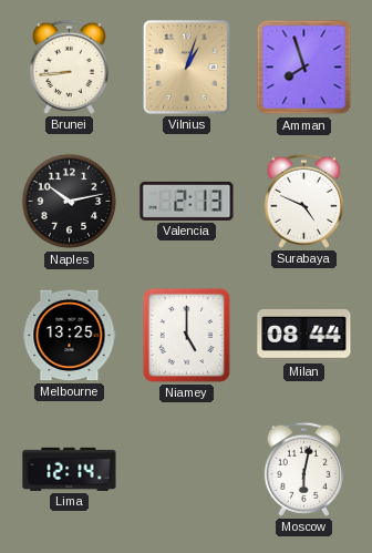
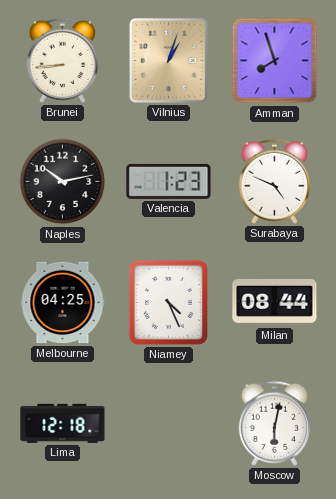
Valencia: 2:13 -> 1:23
Melbourne: 13:25 -> 04:25
Niamey: 5:00 -> 4:26
Lima: 12:14 -> 12:18
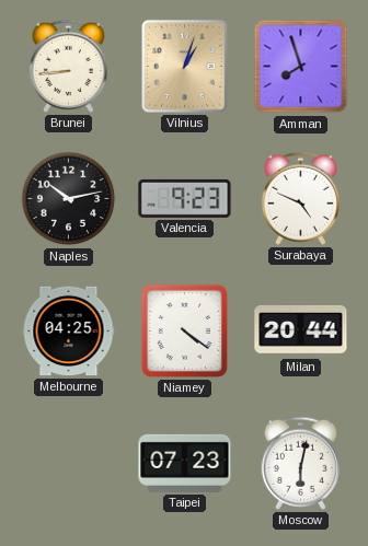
Valencia: 1:23 -> 9:23
Niamey: 4:26 -> 4:21
Milan: 08:44 -> 20:44
Lima: 12:18 -> none
Taipei: none -> 07:23
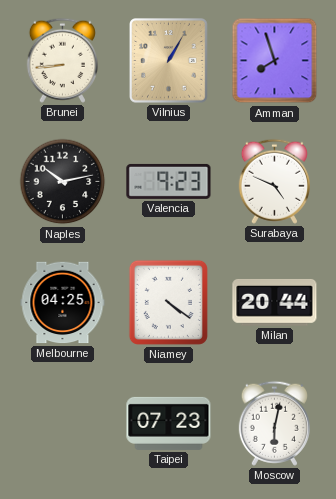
Vilnius: 1:03 -> 1:05
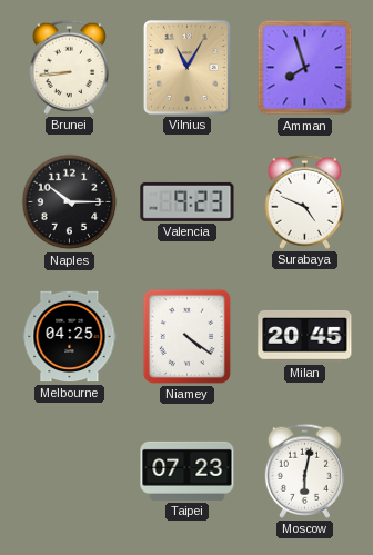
Vilnius: 1:05 -> 11:05
Naples: 10:13 -> 10:15
Milan: 20:44 -> 20:45
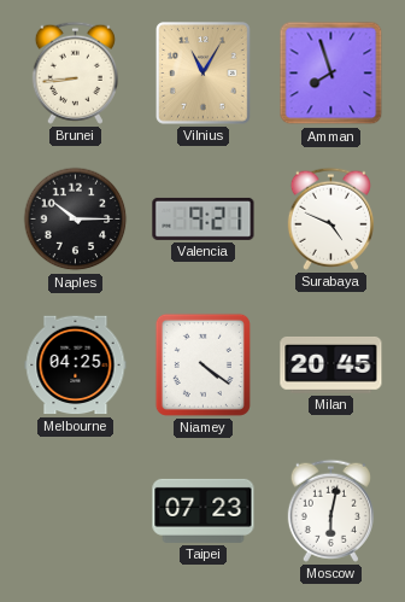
Valencia: 9:23 -> 9:21
